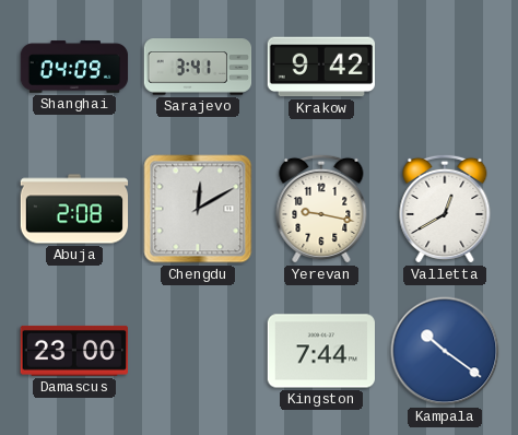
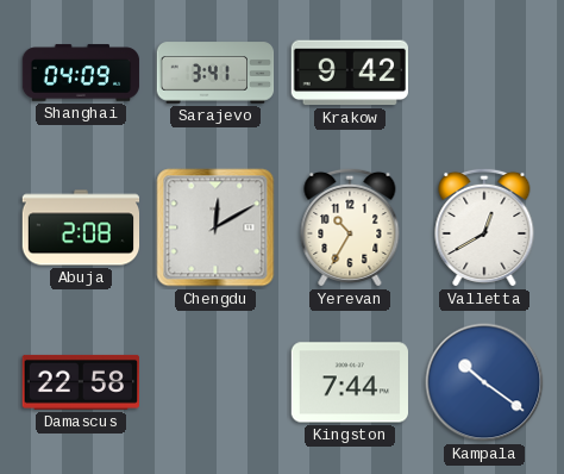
Yerevan: 9:17 -> 10:35
Damascus: 23:00 -> 22:58
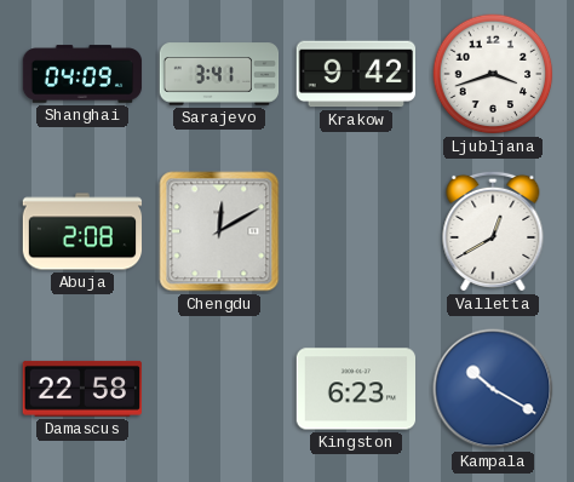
Ljubljana: none -> 3:42
Yerevan: 10:35 -> none
Kingston: 7:44 -> 6:23
Kampala: 10:21 -> 10:20
